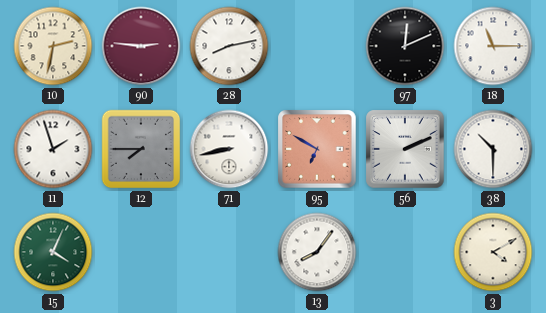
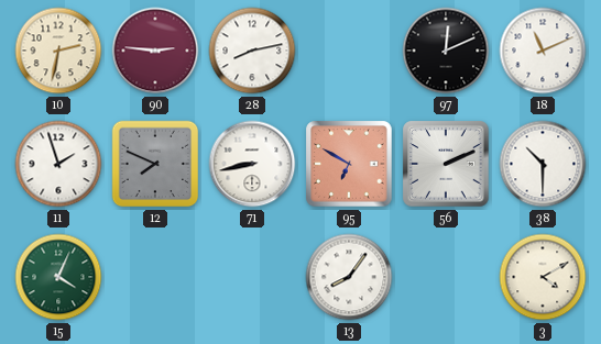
18: 11:15 -> 11:11
12: 7:45 -> 7:49
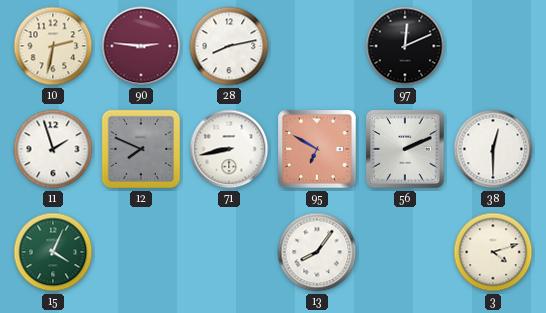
18: 11:11 -> none
38: 10:30 -> 12:30
3: 4:10 -> 4:12
